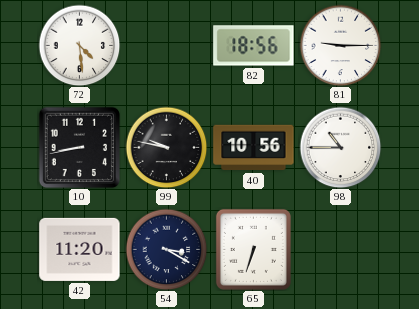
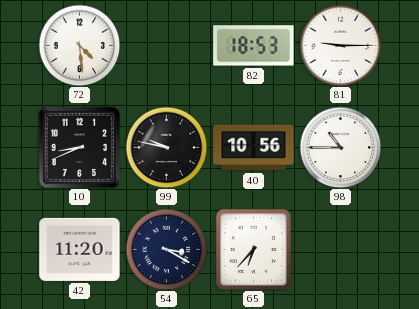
82: 18:56 -> 18:53
10: 8:43 -> 8:41
65: 6:33 -> 6:37
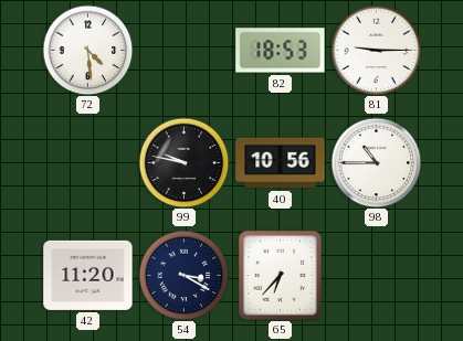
10: 8:41 -> none
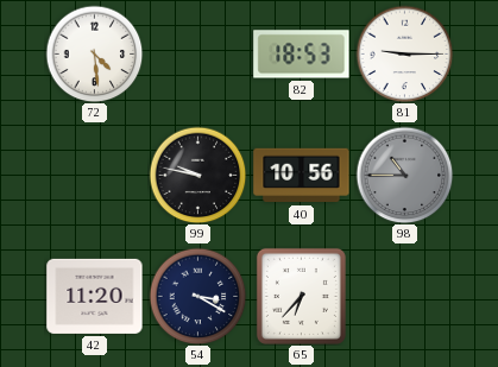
98 dial: white -> grey
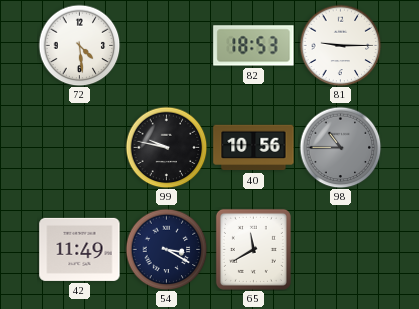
42: 11:20 -> 11:49
65: 6:37 -> 11:40
